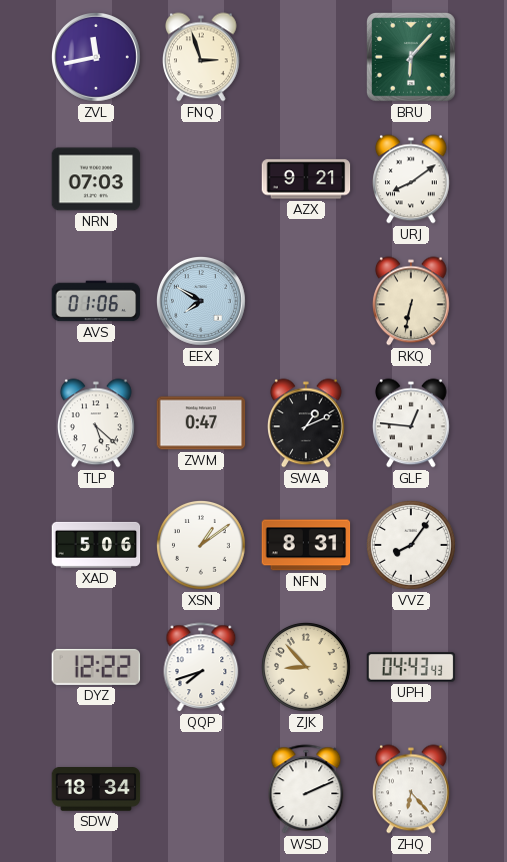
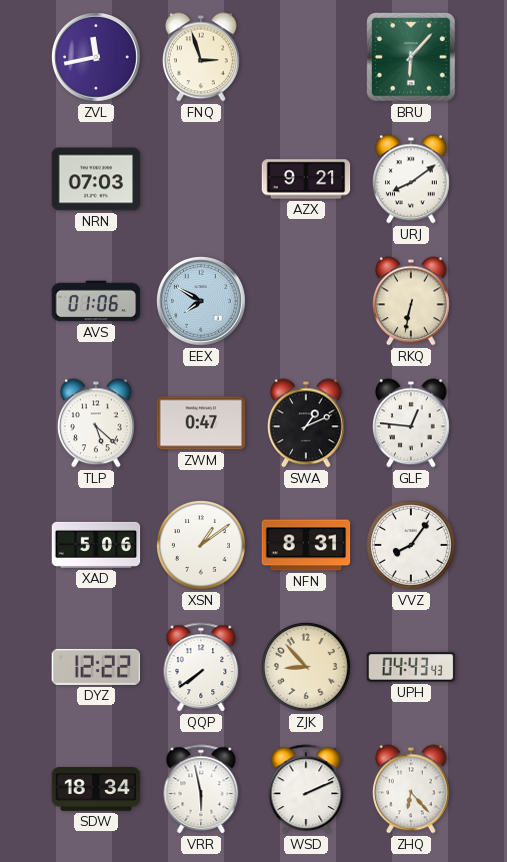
QQP: 7:42 -> 7:39
VRR: none -> 5:58
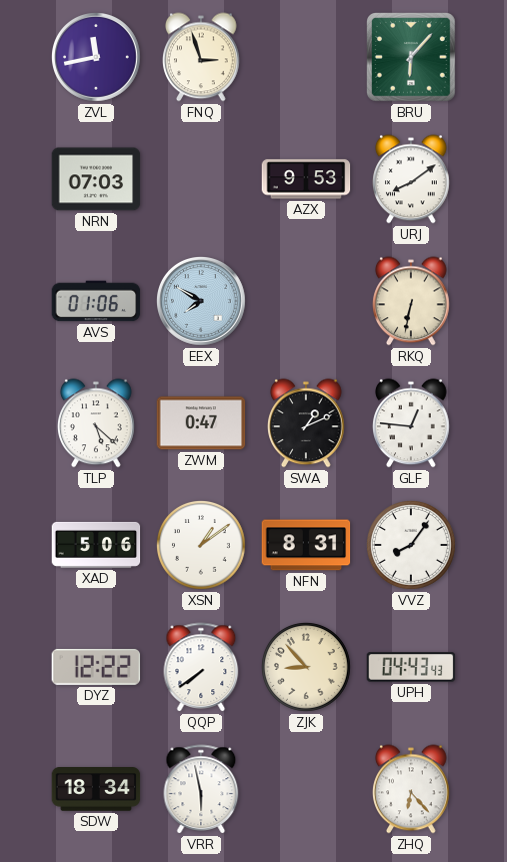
AZX: 9:21 -> 9:53
WSD: 2:11 -> none
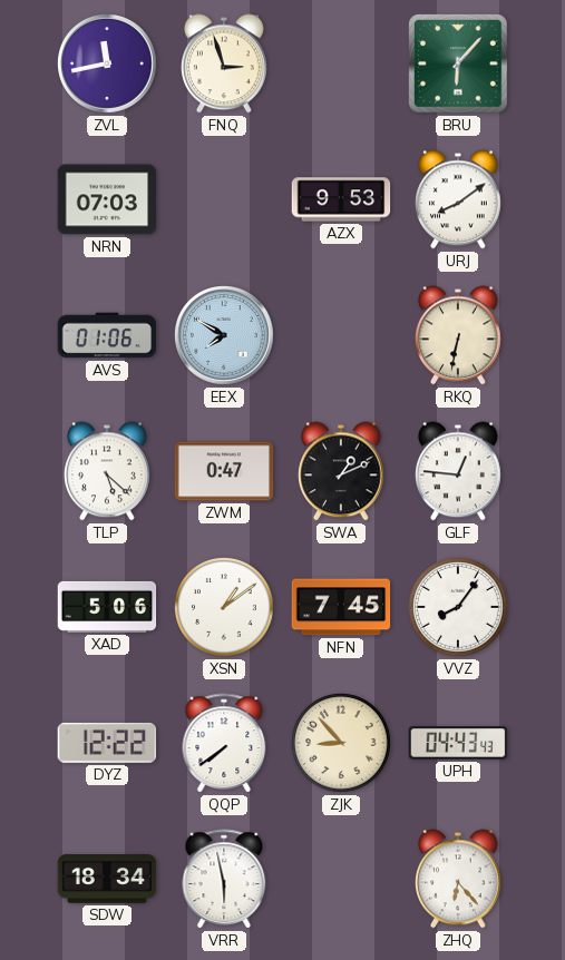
NFN: 8:31 -> 7:45
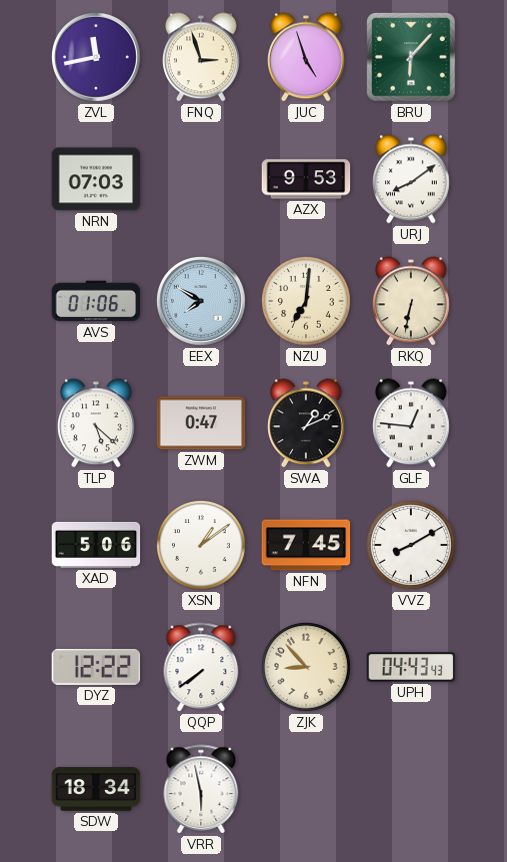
JUC: none -> 4:57
NZU: none -> 7:01
VVZ: 8:06 -> 8:10
ZHQ: 6:23 -> none
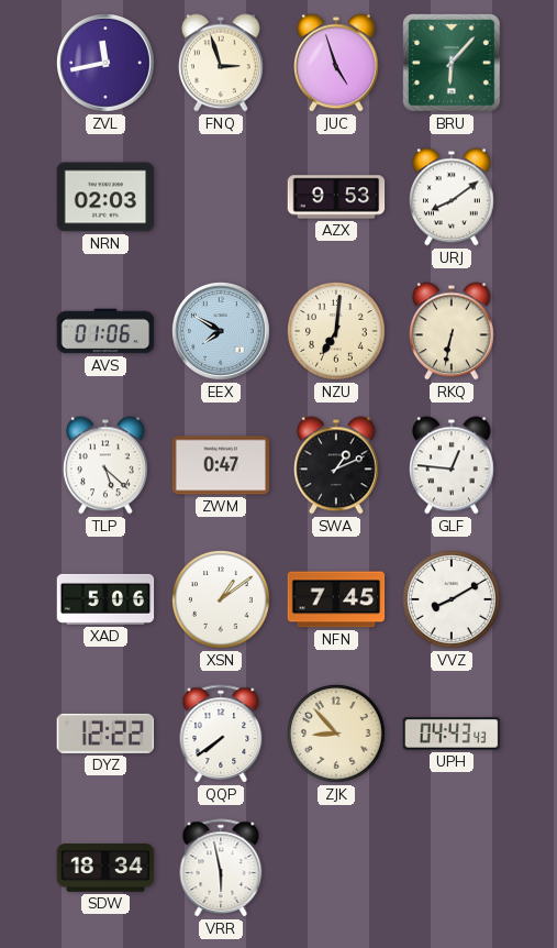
NRN: 07:03 -> 02:03
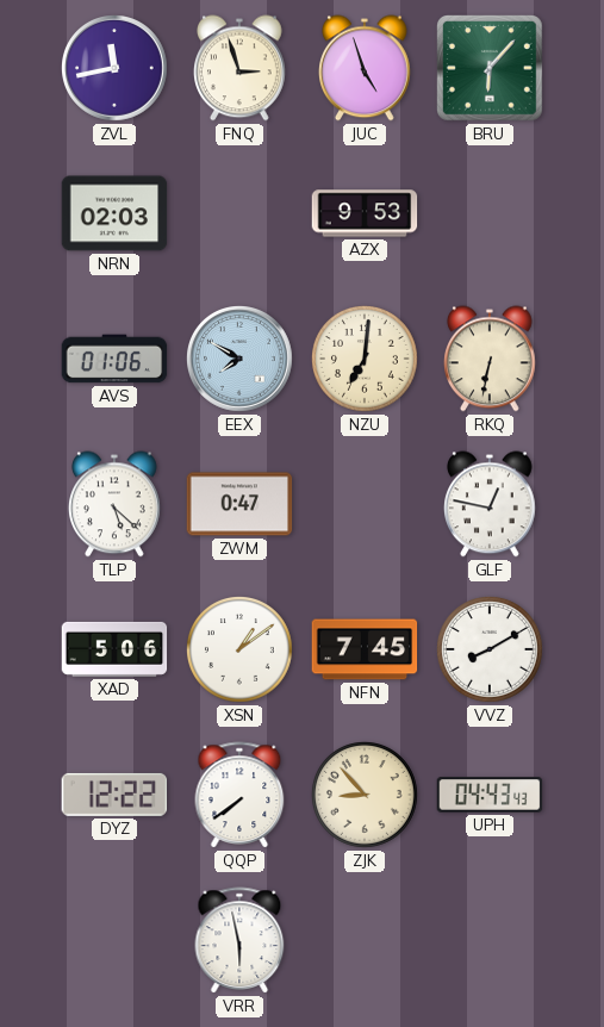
URJ: 8:09 -> none
SWA: 1:11 -> none
GLF: 12:46 -> 12:47
SDW: 18:34 -> none
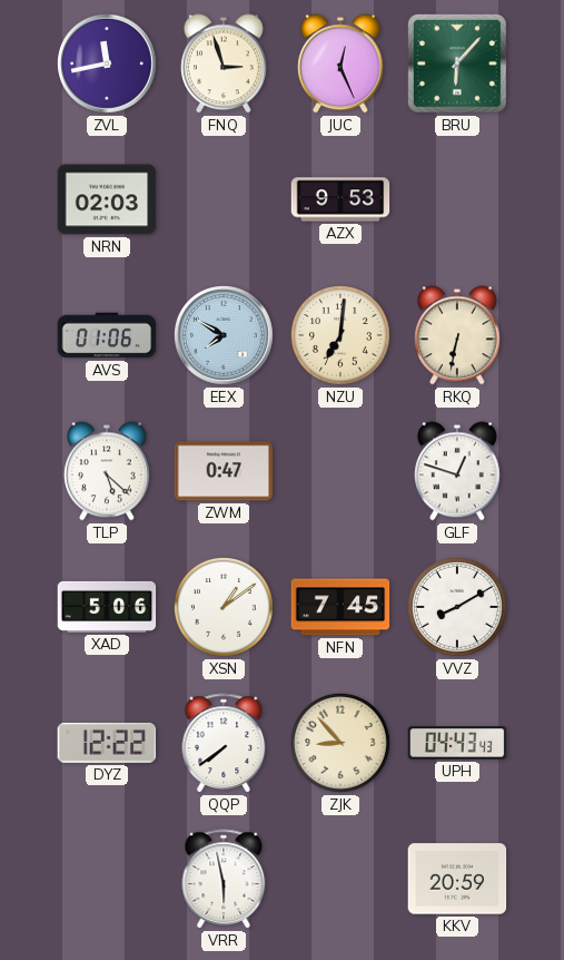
JUC: 4:57 -> 12:26
GLF: 12:47 -> 12:48
KKV: none -> 20:59
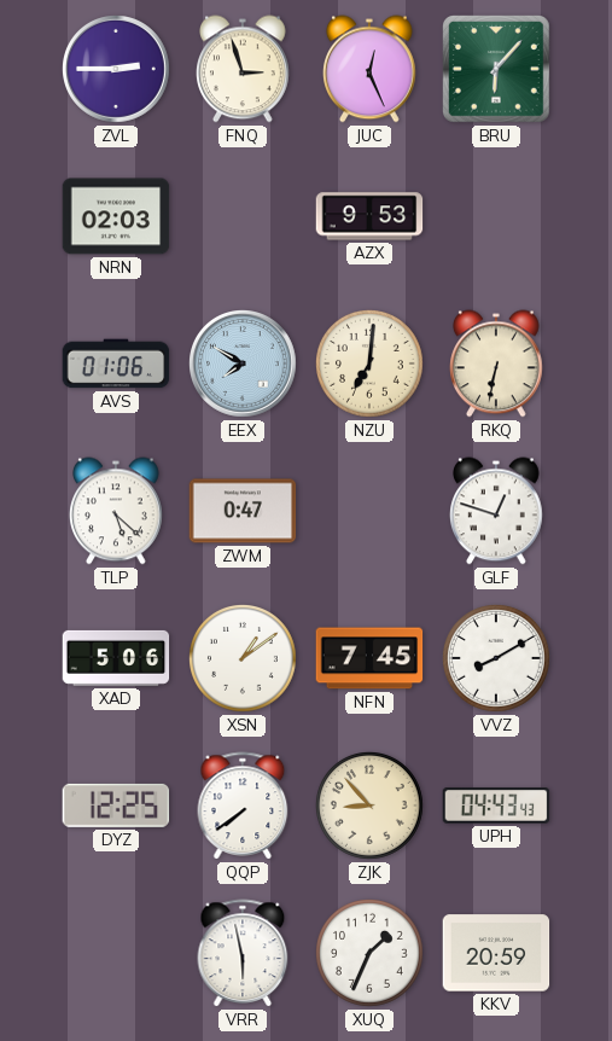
ZVL: 11:43 -> 2:45
DYZ: 12:22 -> 12:25
XUQ: none -> 1:34
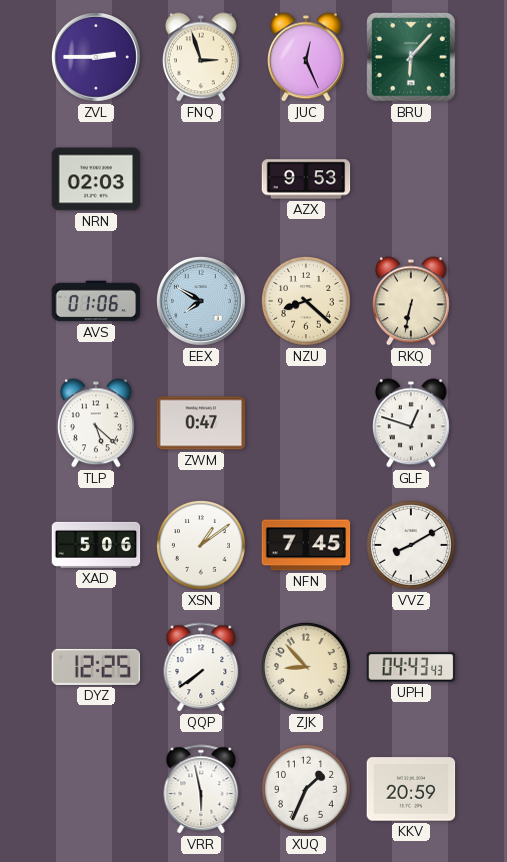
NZU: 7:01 -> 8:22
